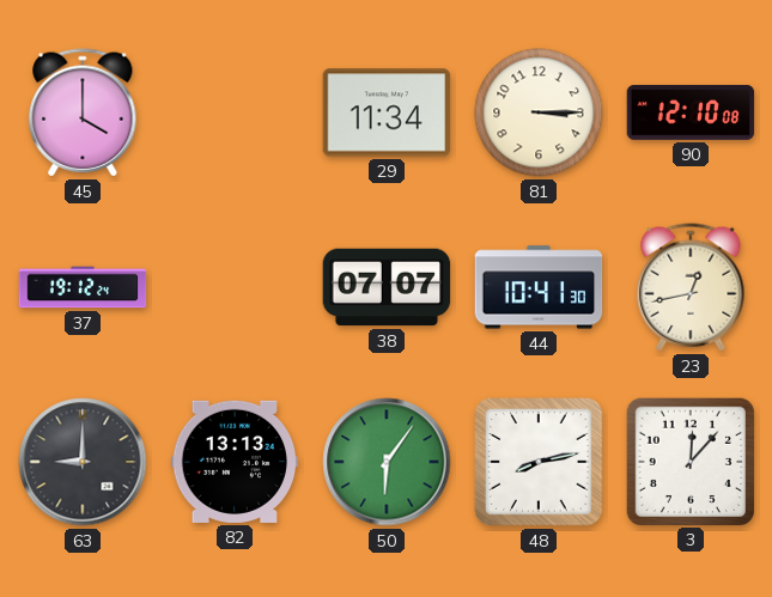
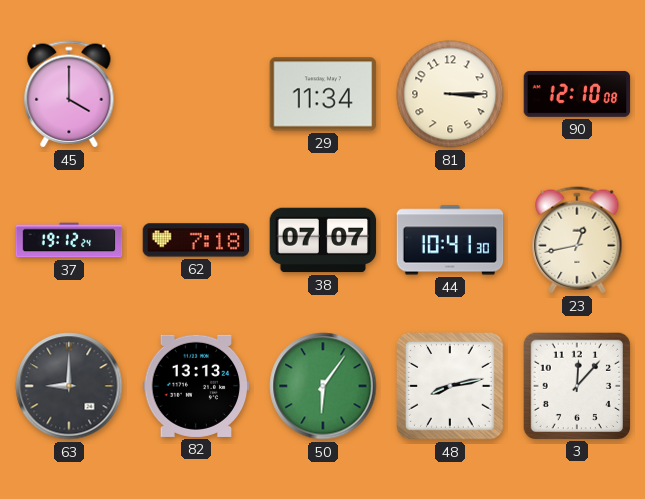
62: none -> 7:18
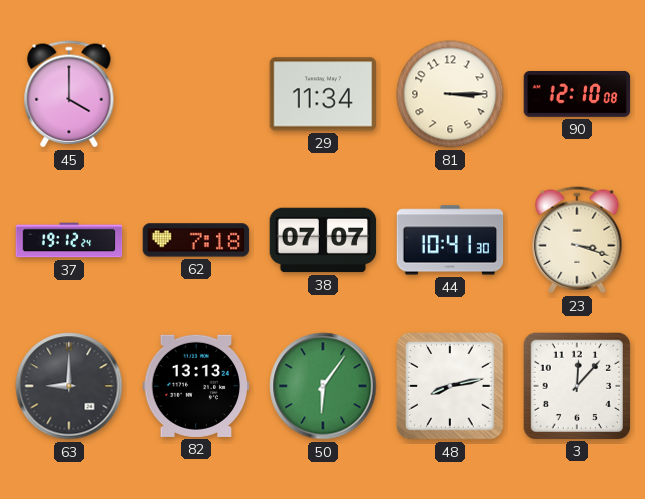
23: 12:43 -> 3:18
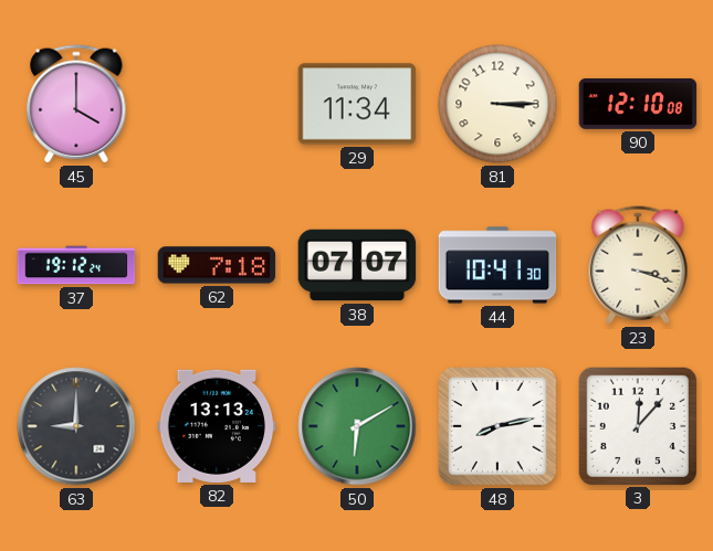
50: 6:06 -> 6:10
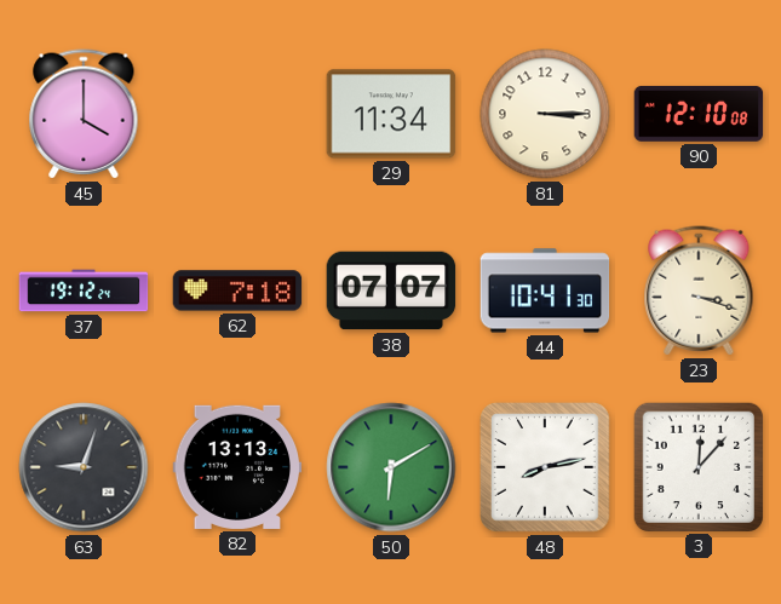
63: 9:00 -> 9:03
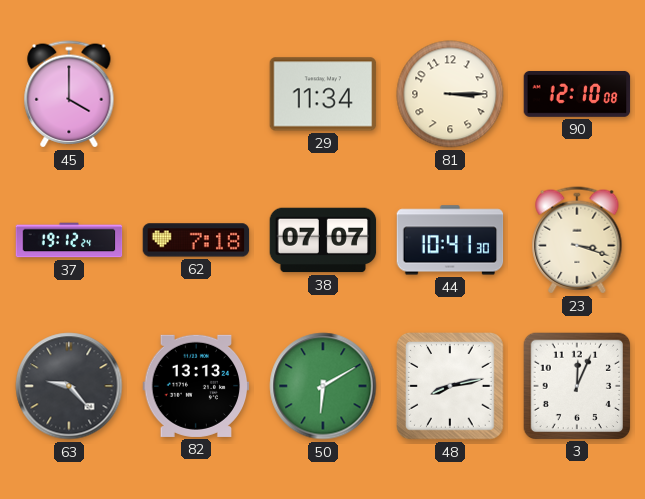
63: 9:03 -> 9:23
3: 12:07 -> 12:04
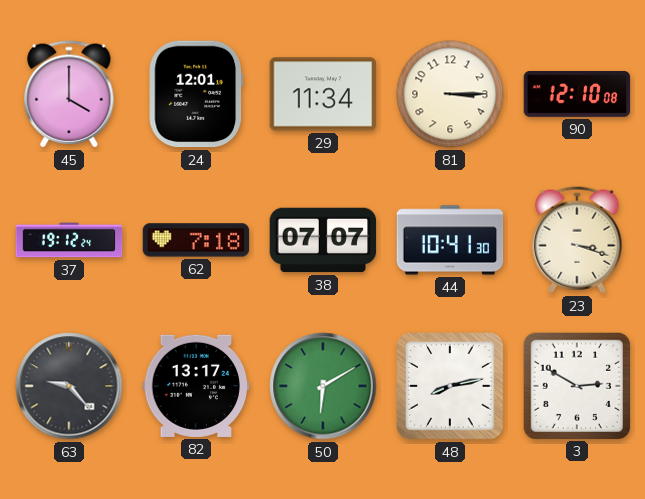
24: none -> 12:01
82: 13:13 -> 13:17
3: 12:04 -> 2:50
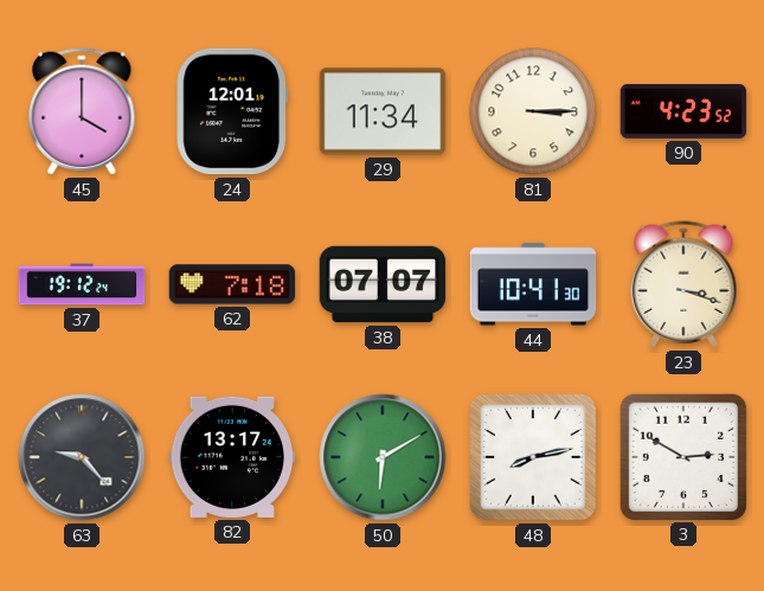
90: 12:10 -> 4:23
